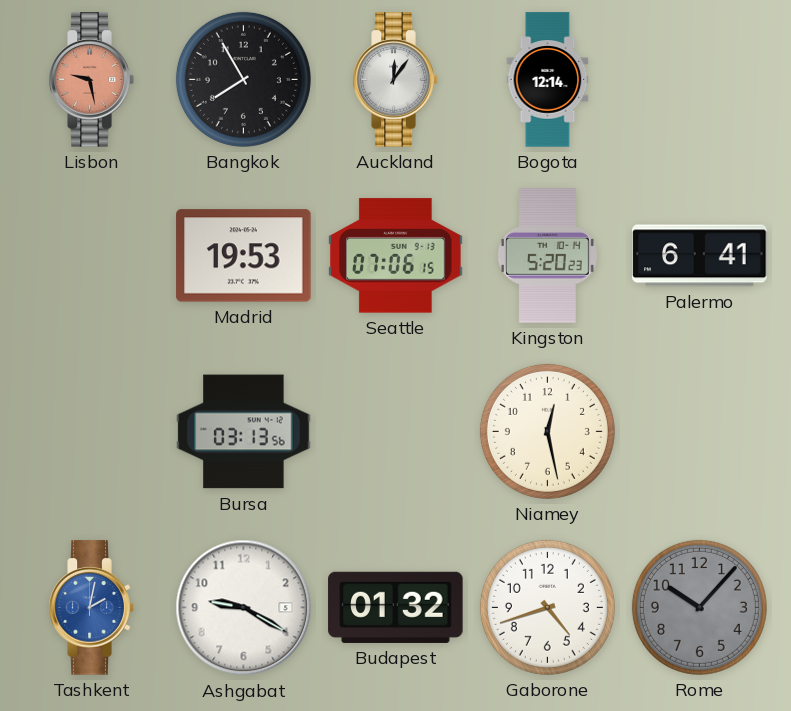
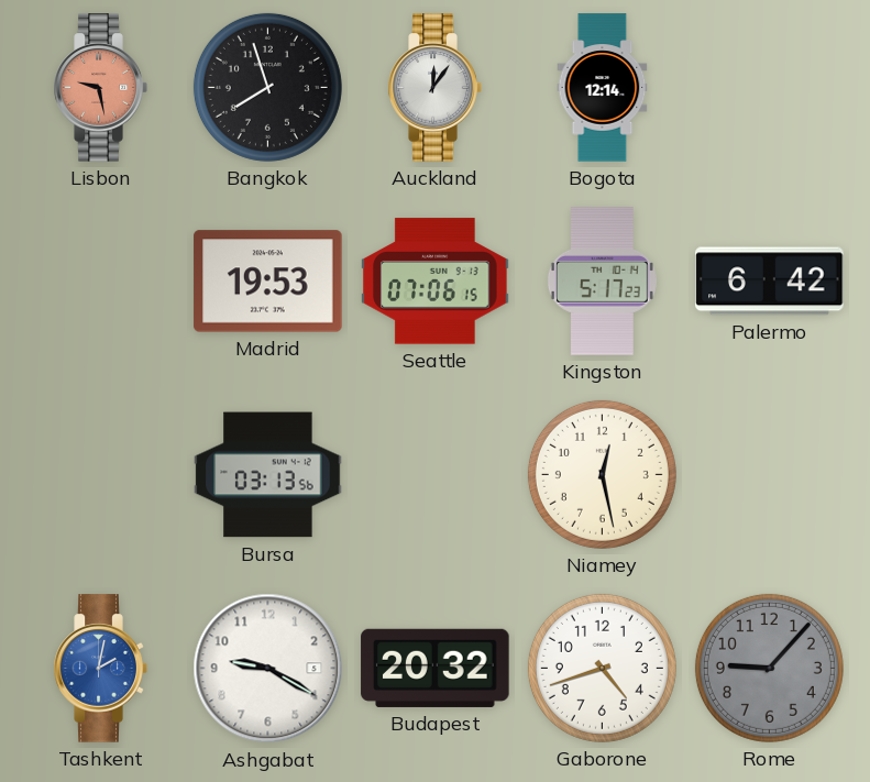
Bangkok: 7:55 -> 7:57
Kingston: 5:20 -> 5:17
Palermo: 6:41 -> 6:42
Budapest: 01:32 -> 20:32
Rome: 10:07 -> 9:07
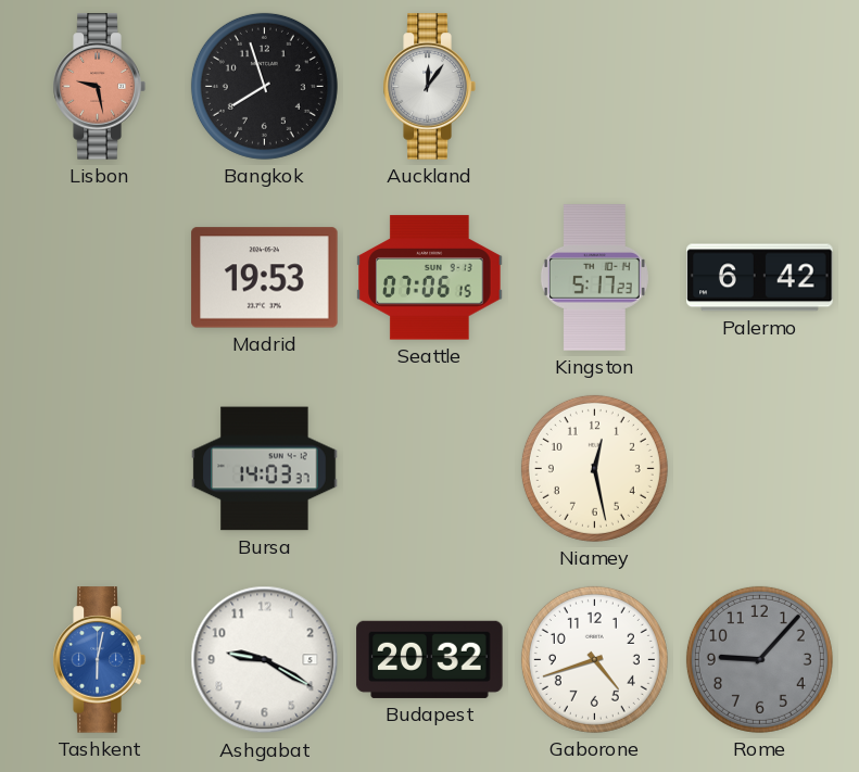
Bogota: 12:14 -> none
Bursa: 03:13 -> 14:03
Tashkent: 2:02 -> 6:02
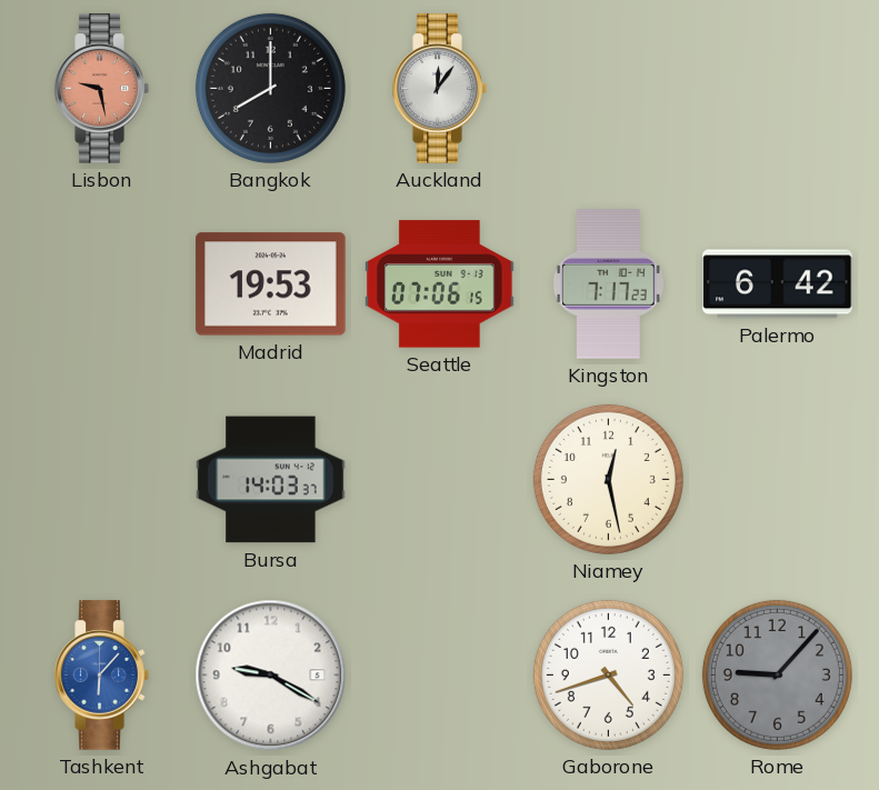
Bangkok: 7:57 -> 8:00
Kingston: 5:17 -> 7:17
Tashkent: 6:02 -> 6:07
Budapest: 20:32 -> none
